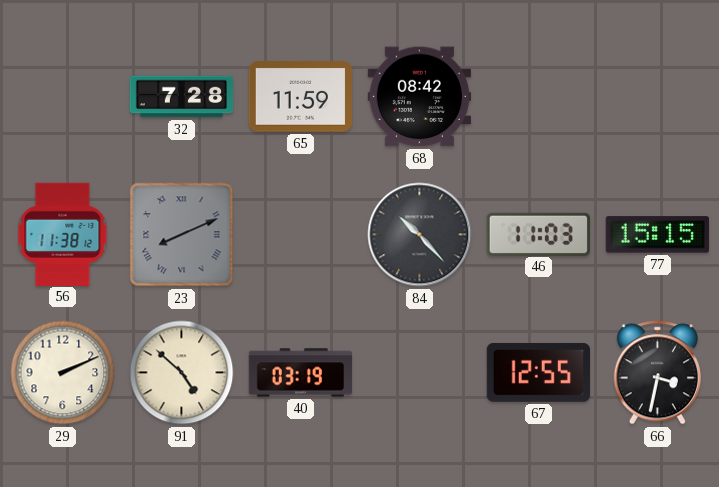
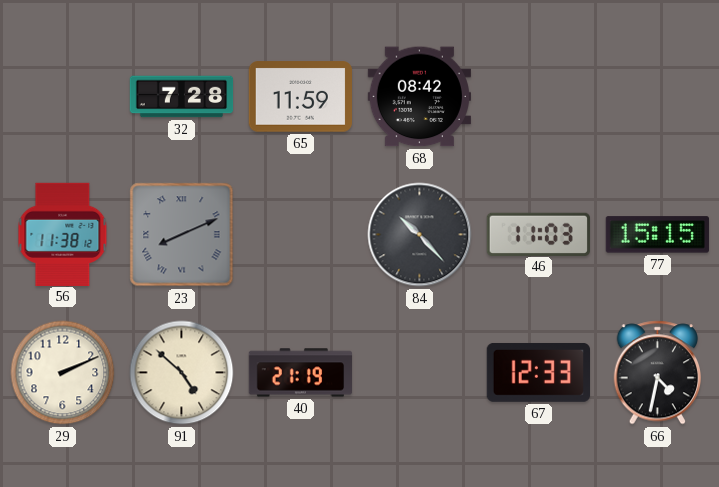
40: 03:19 -> 21:19
67: 12:55 -> 12:33
66: 3:32 -> 4:32
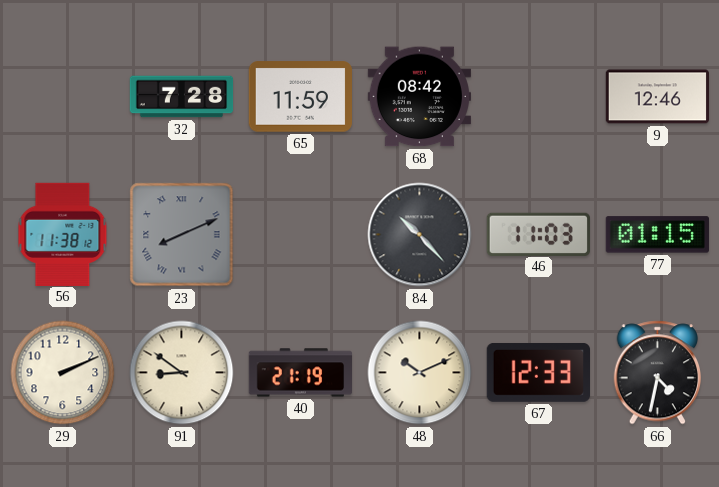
9: none -> 12:46
77: 15:15 -> 01:15
91: 4:52 -> 8:51
48: none -> 10:11
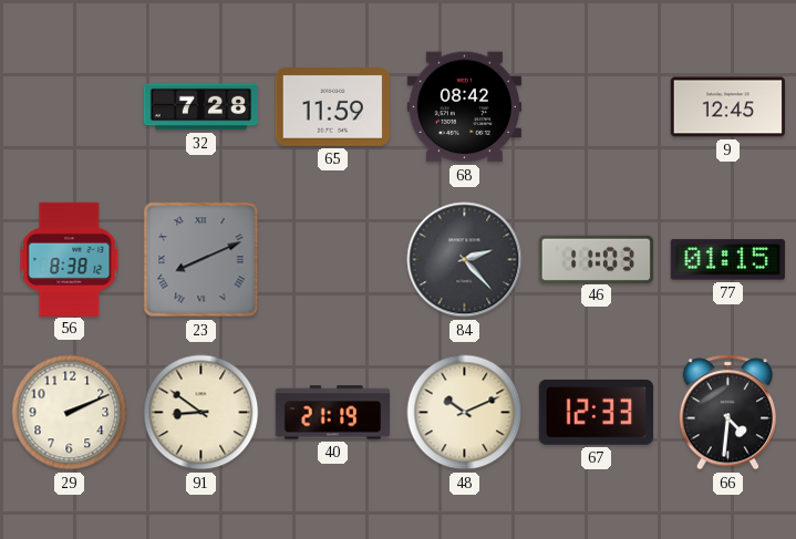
9: 12:46 -> 12:45
56: 11:38 -> 8:38
84: 10:23 -> 2:23
66: 4:32 -> 4:31
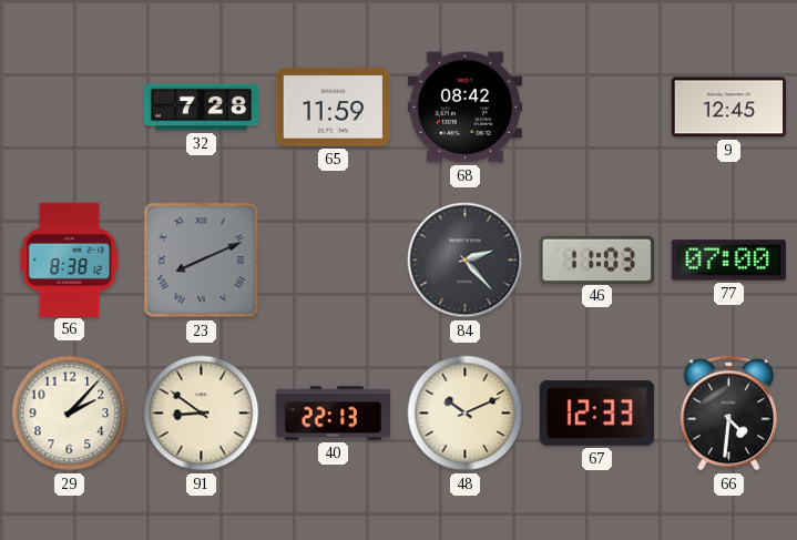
77: 01:15 -> 07:00
29: 2:11 -> 2:07
40: 21:19 -> 22:13
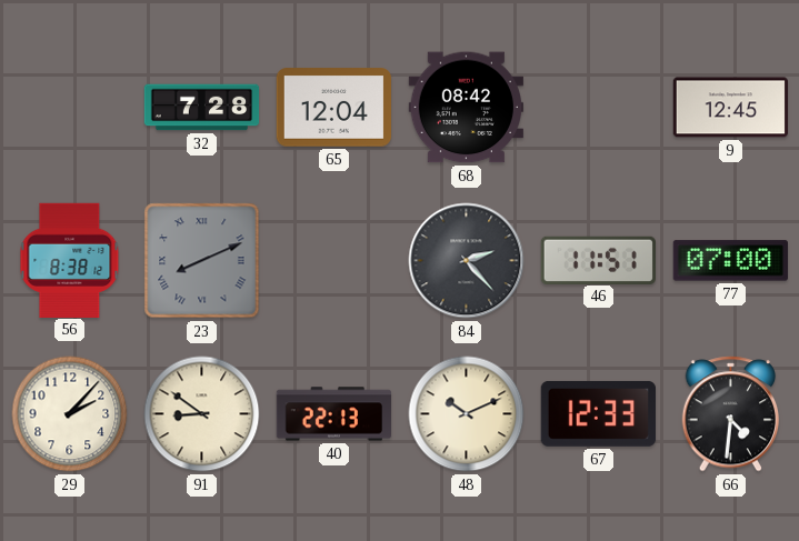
65: 11:59 -> 12:04
46: 11:03 -> 11:51
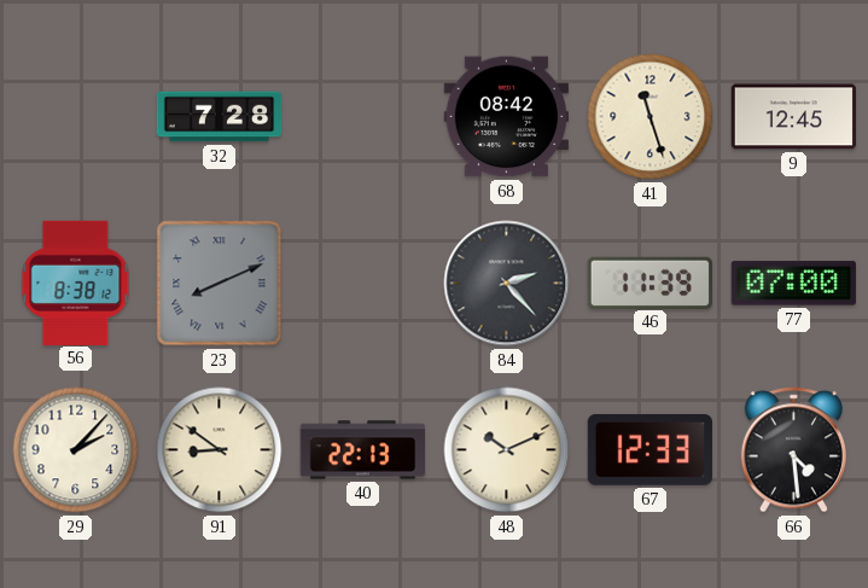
65: 12:04 -> none
41: none -> 11:27
46: 11:51 -> 11:39
66: 4:31 -> 4:29
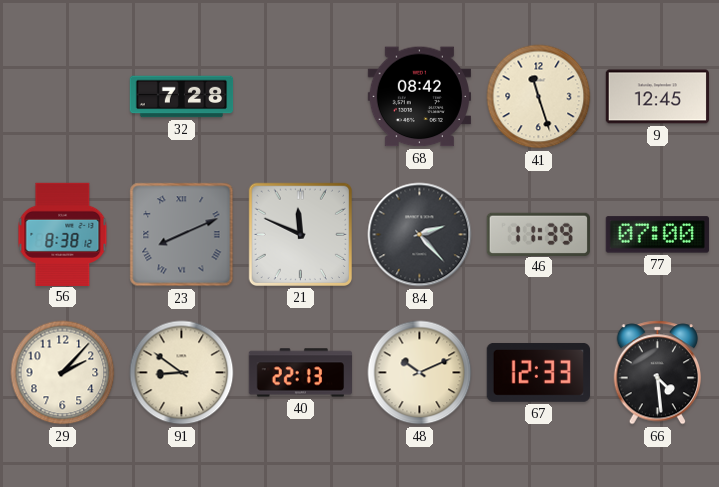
21: none -> 11:49
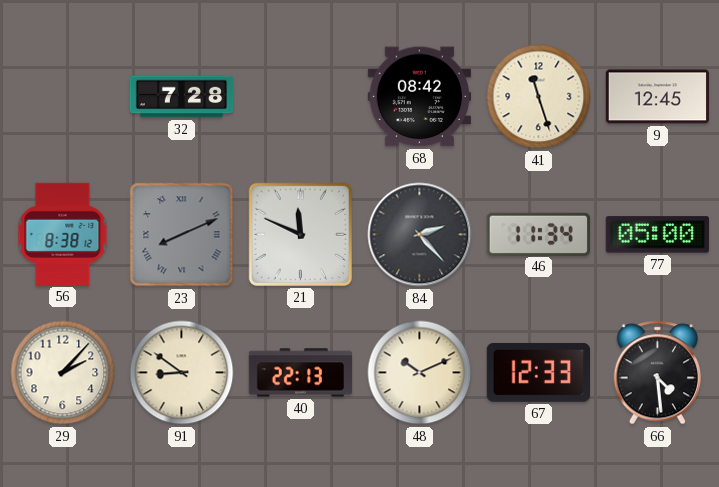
46: 11:39 -> 11:34
77: 07:00 -> 05:00
